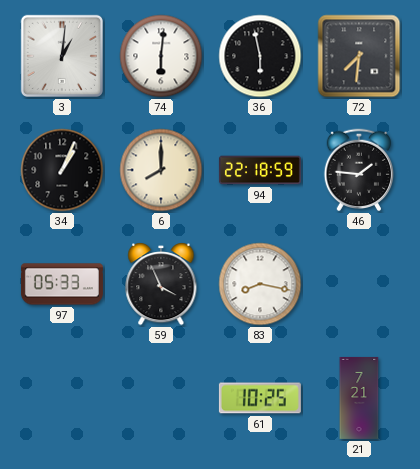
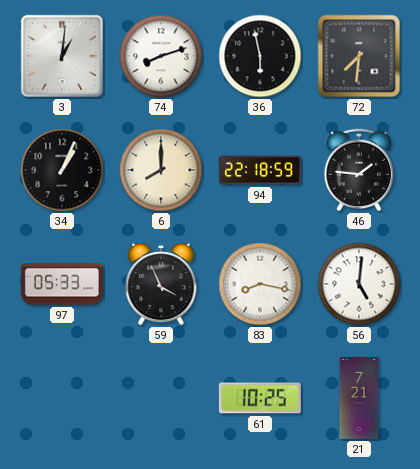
74: 6:01 -> 8:12
56: none -> 5:01
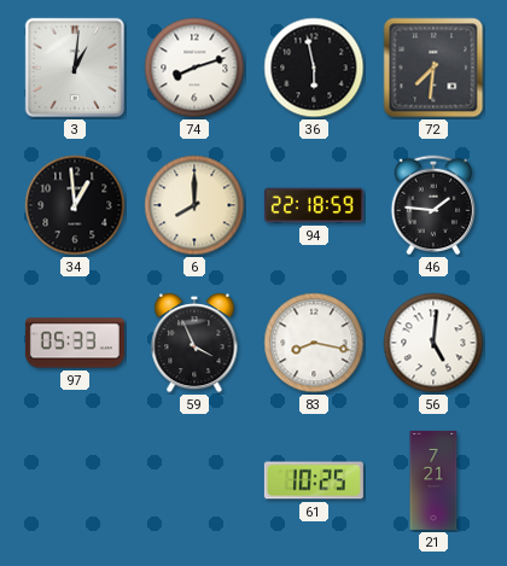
34: 1:04 -> 12:59
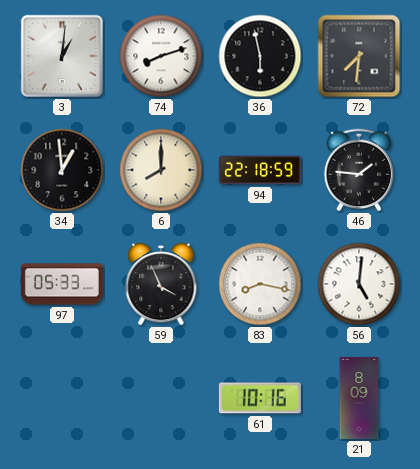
61: 10:25 -> 10:16
21: 7:21 -> 8:09
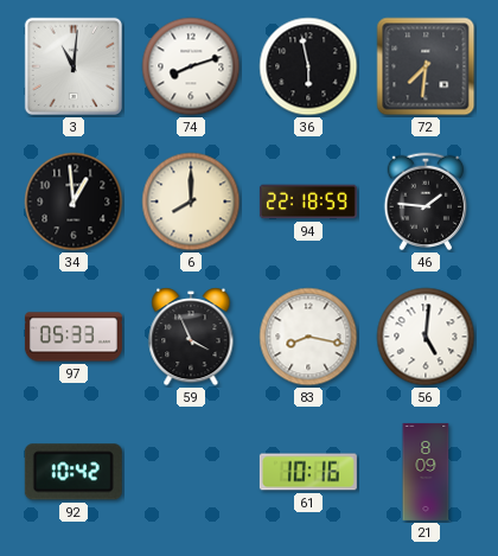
3: 1:01 -> 11:01
92: none -> 10:42
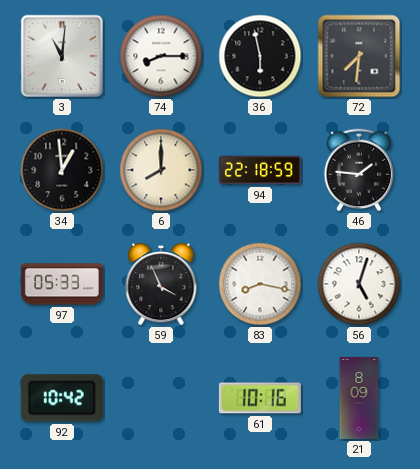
74: 8:12 -> 8:15
56: 5:01 -> 5:03
